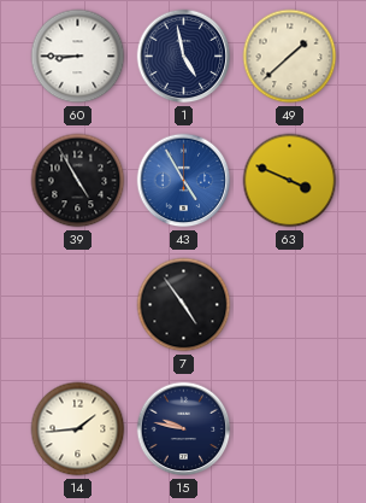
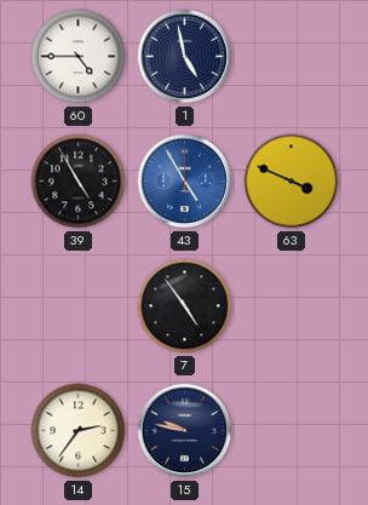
60: 8:45 -> 4:45
49: 1:38 -> none
14: 1:44 -> 2:36
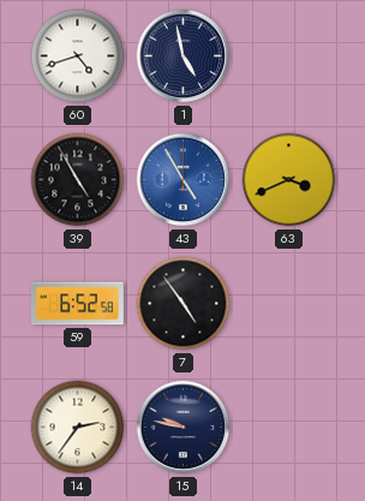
60: 4:45 -> 4:42
63: 3:49 -> 3:41
59: none -> 6:52
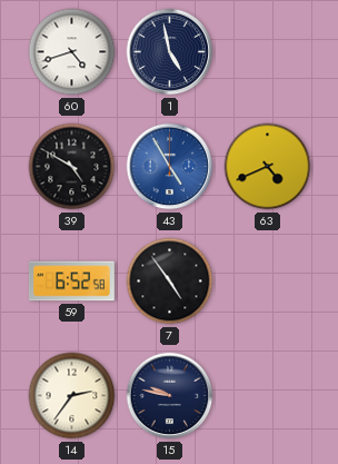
39: 4:55 -> 4:50
63: 3:41 -> 4:41
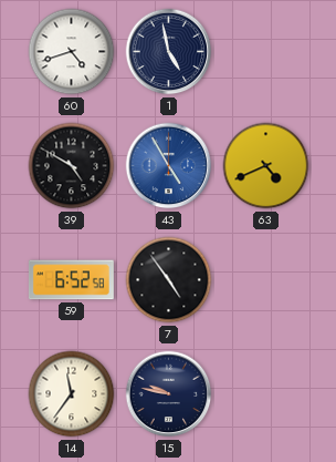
14: 2:36 -> 11:36
